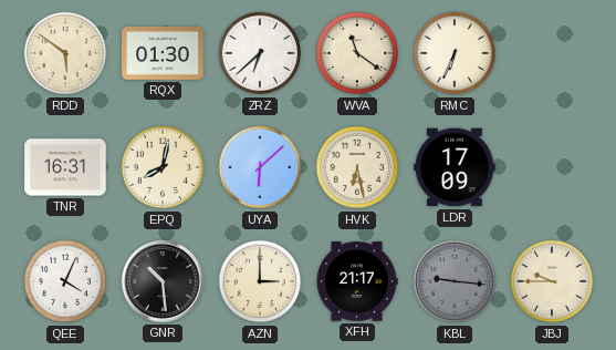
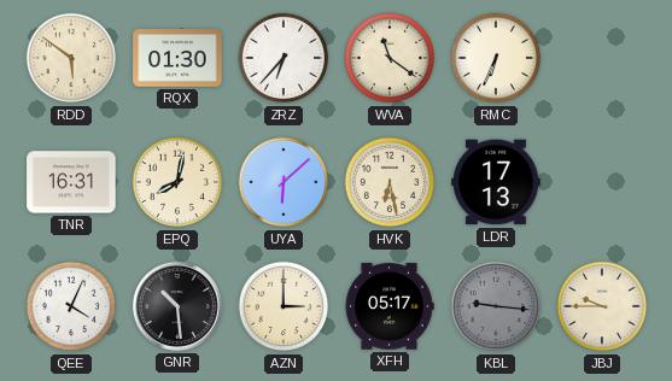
ZRZ: 6:38 -> 6:37
LDR: 17:09 -> 17:13
XFH: 21:17 -> 05:17
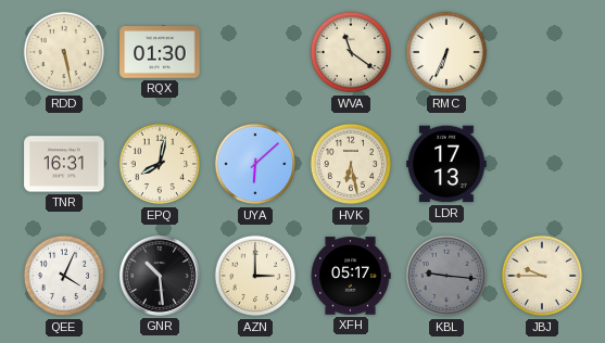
RDD: 5:51 -> 5:28
ZRZ: 6:37 -> none
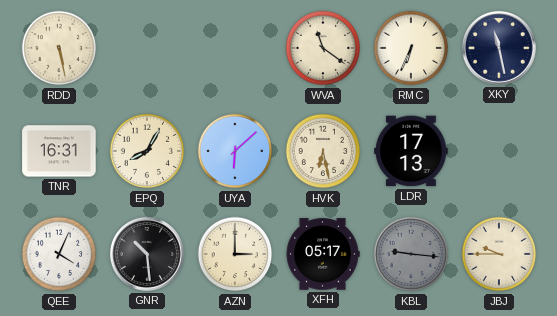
RQX: 01:30 -> none
XKY: none -> 11:28
EPQ: 8:02 -> 8:05
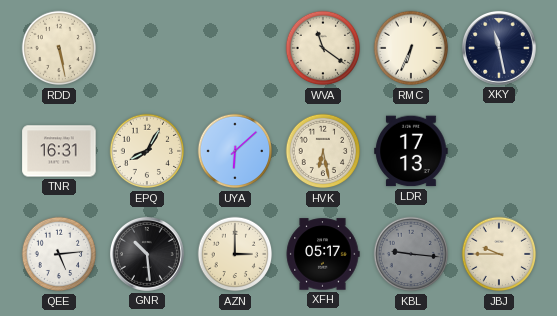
QEE: 4:04 -> 5:14
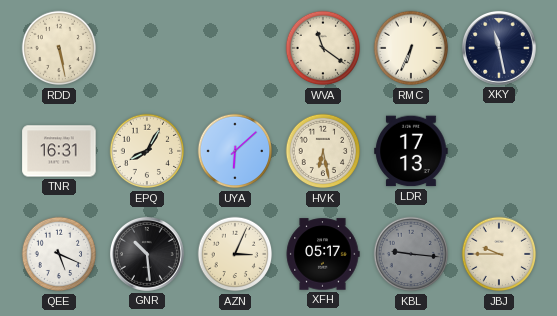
QEE: 5:14 -> 5:19
AZN: 3:00 -> 3:04
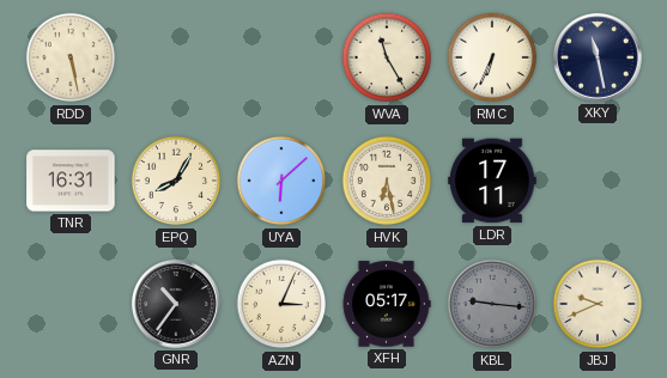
WVA: 11:21 -> 11:25
LDR: 17:13 -> 17:11
QEE: 5:19 -> none
GNR: 10:29 -> 10:36
JBJ: 9:45 -> 9:41
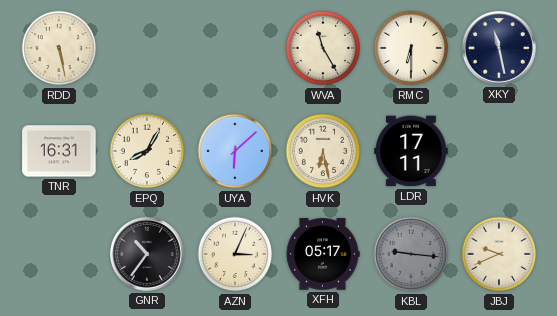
RMC: 6:34 -> 6:30
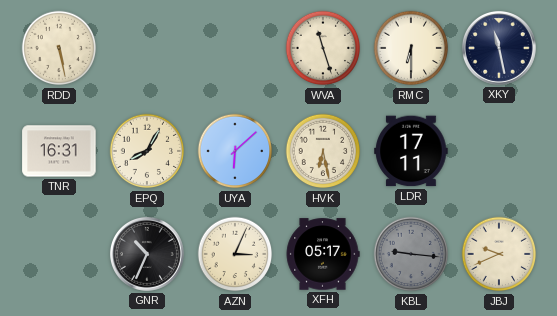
WVA: 11:25 -> 11:27
GNR: 10:36 -> 10:34
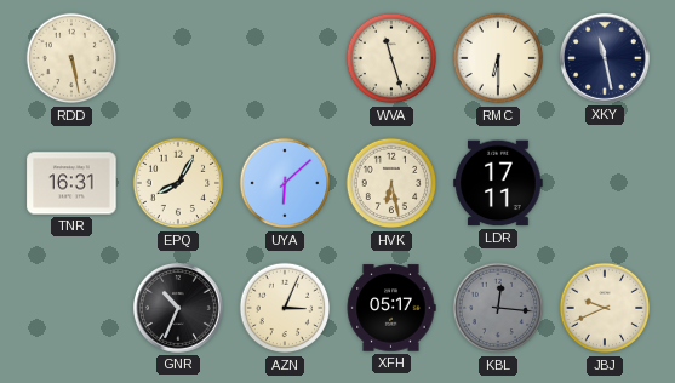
KBL: 9:16 -> 12:16
